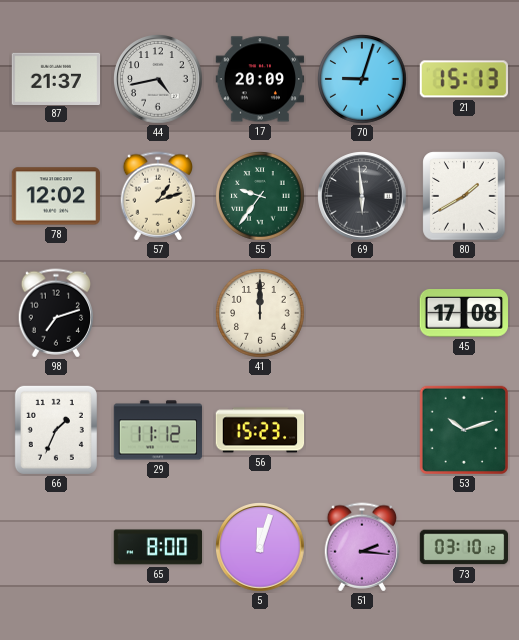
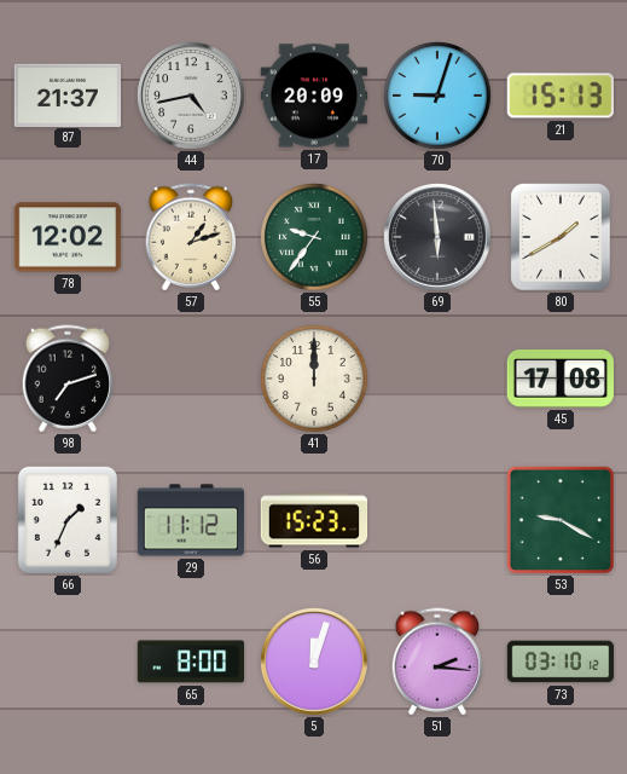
53: 10:12 -> 9:20
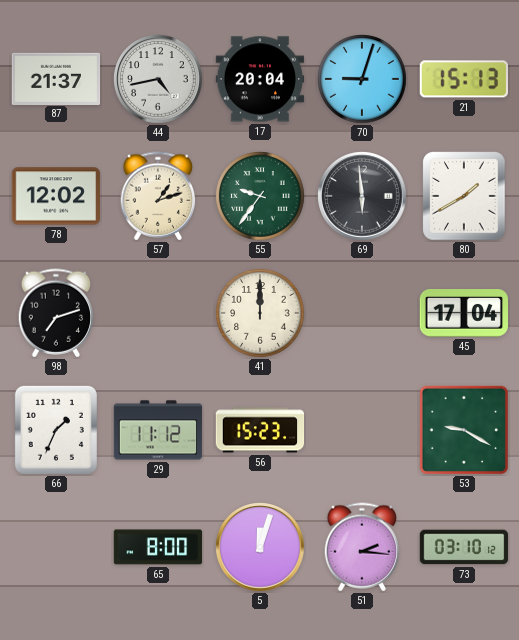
17: 20:09 -> 20:04
45: 17:08 -> 17:04
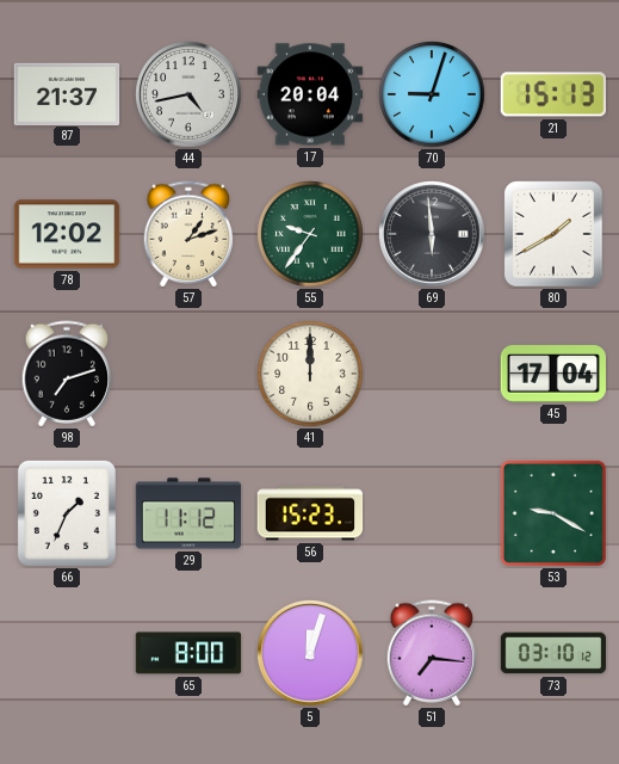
51: 2:16 -> 7:16
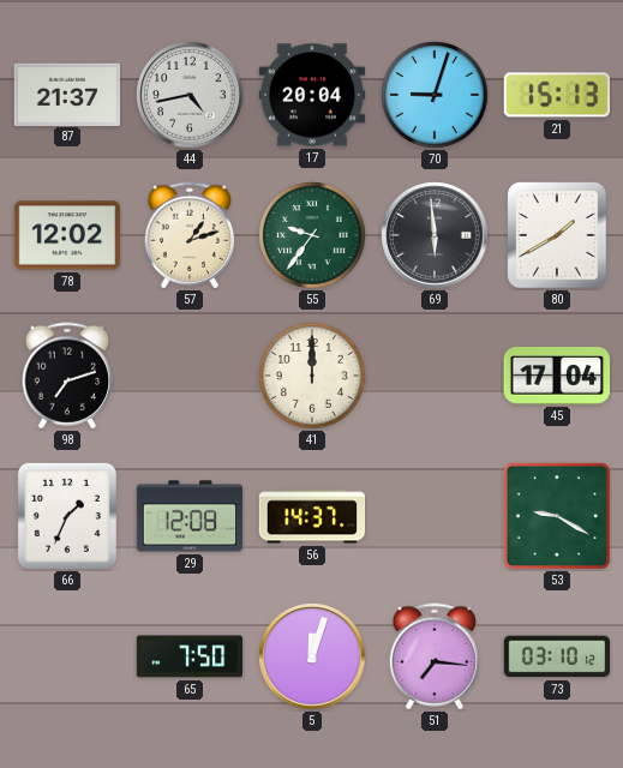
29: 11:12 -> 12:08
56: 15:23 -> 14:37
65: 8:00 -> 7:50
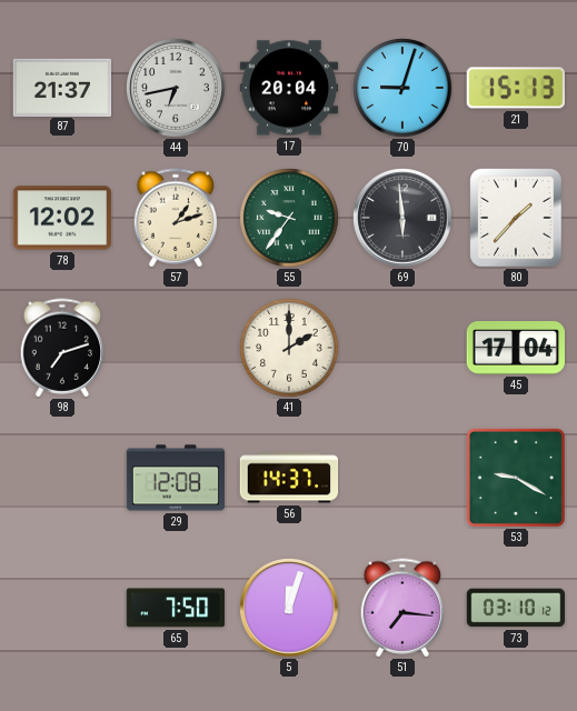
44: 4:43 -> 6:43
80: 1:40 -> 1:37
41: 12:00 -> 2:00
66: 1:34 -> none
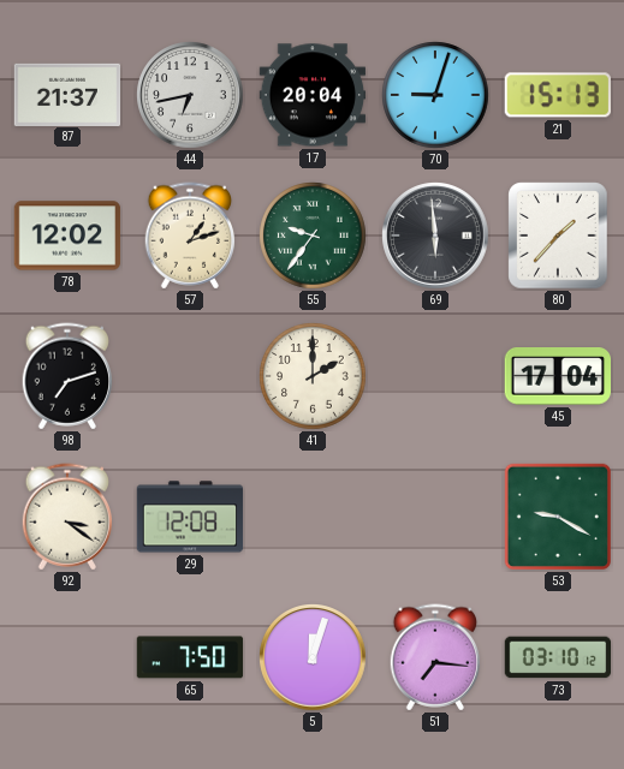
92: none -> 3:21
56: 14:37 -> none
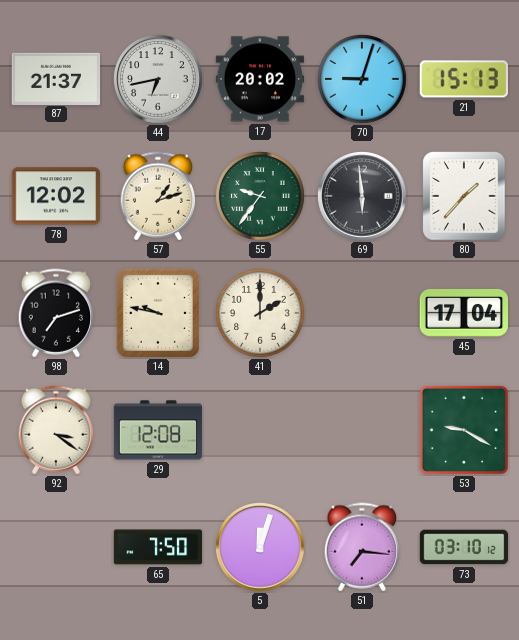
17: 20:04 -> 20:02
14: none -> 9:47
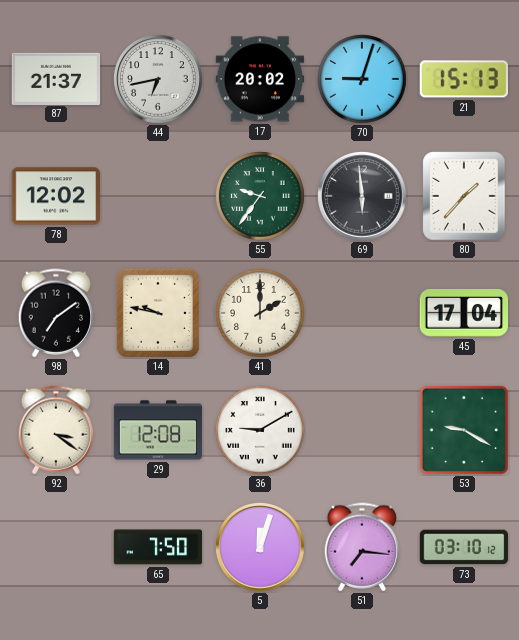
57: 1:12 -> none
98: 7:12 -> 7:09
36: none -> 9:10
